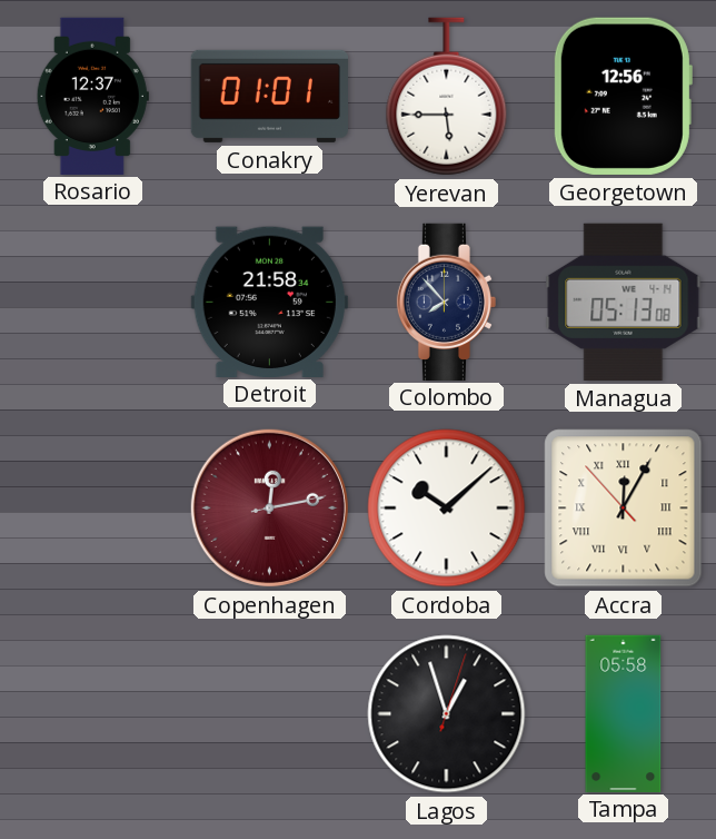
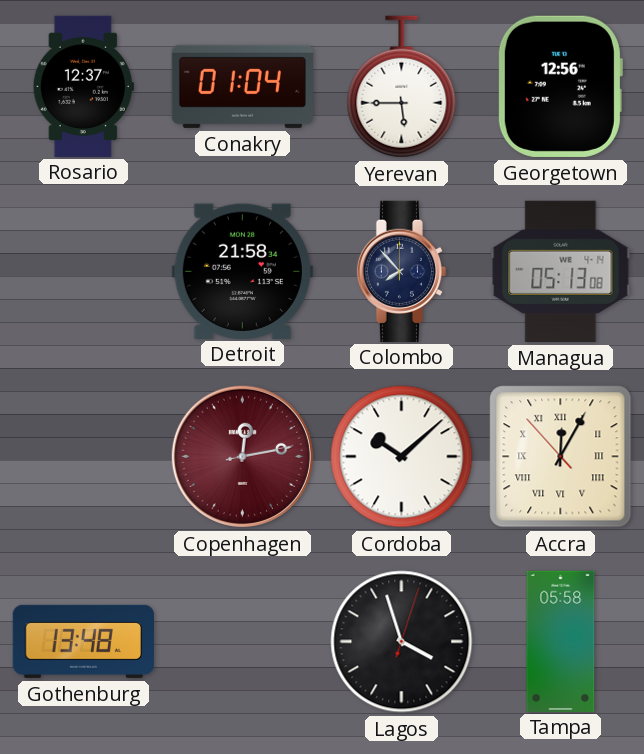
Conakry: 01:01 -> 01:04
Gothenburg: none -> 13:48
Lagos: 12:57 -> 3:57
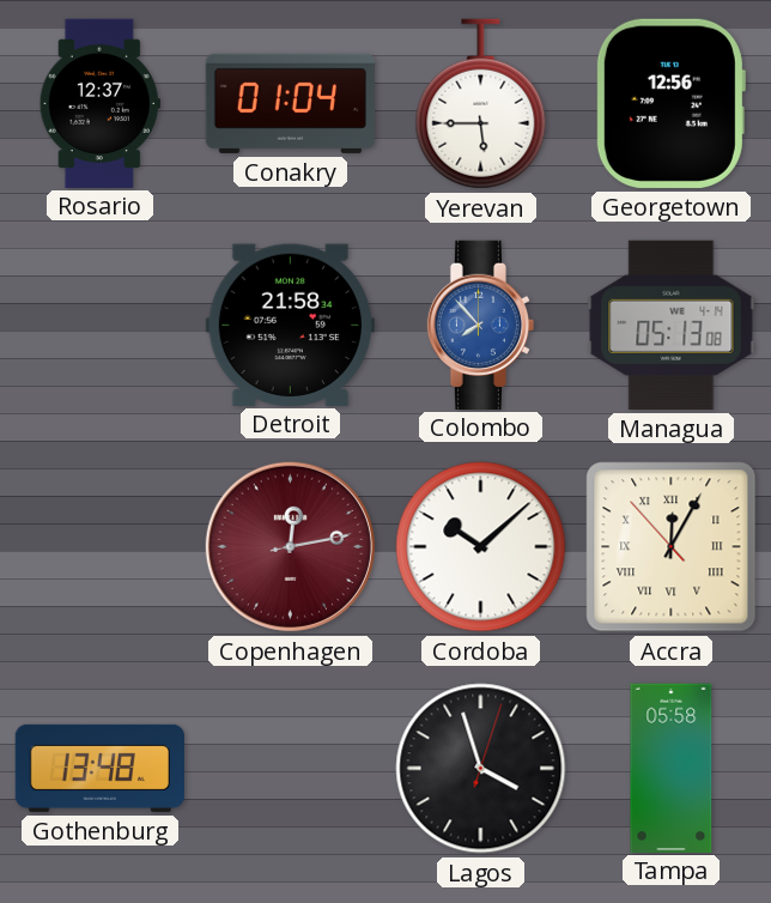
Colombo dial: navy -> blue
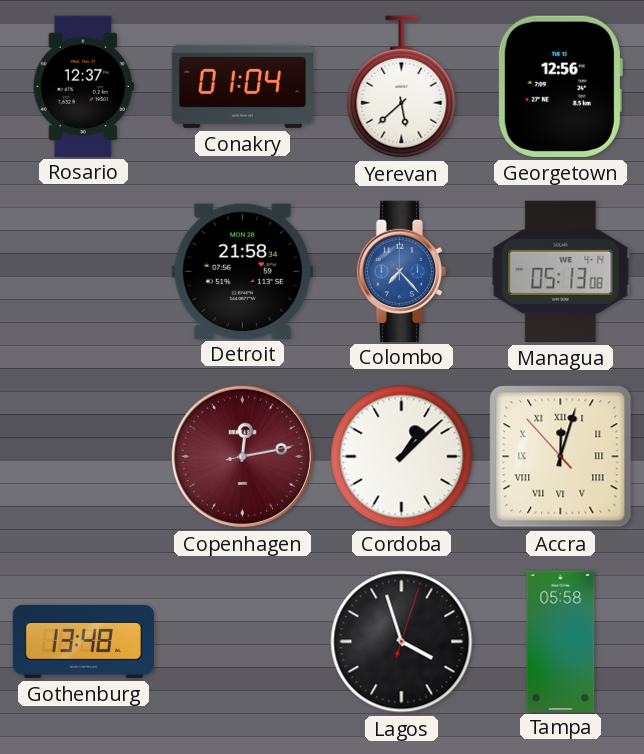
Yerevan: 5:45 -> 5:38
Colombo: 7:53 -> 7:23
Cordoba: 10:08 -> 1:08
Accra: 12:04 -> 12:02
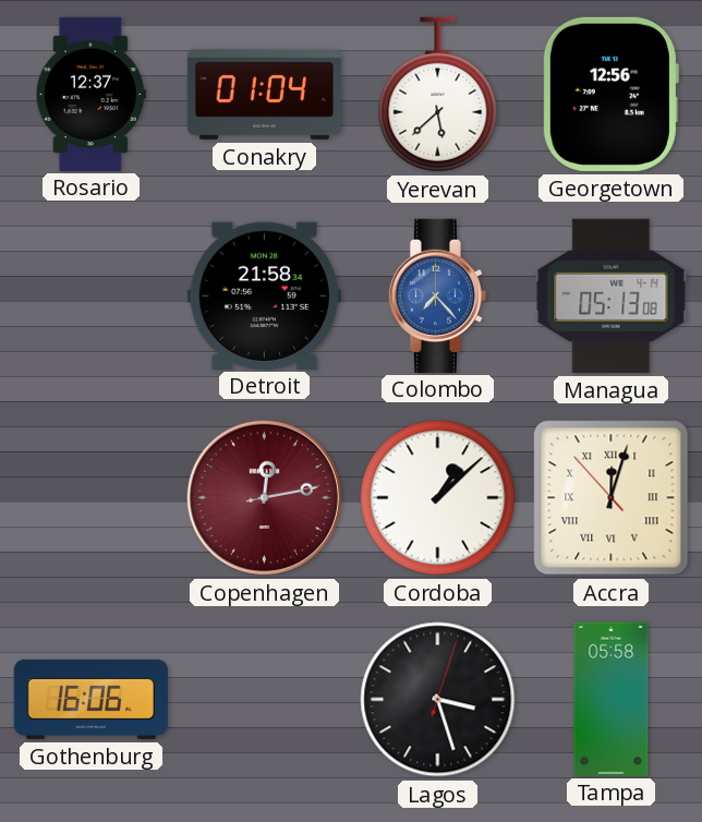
Gothenburg: 13:48 -> 16:06
Lagos: 3:57 -> 3:27
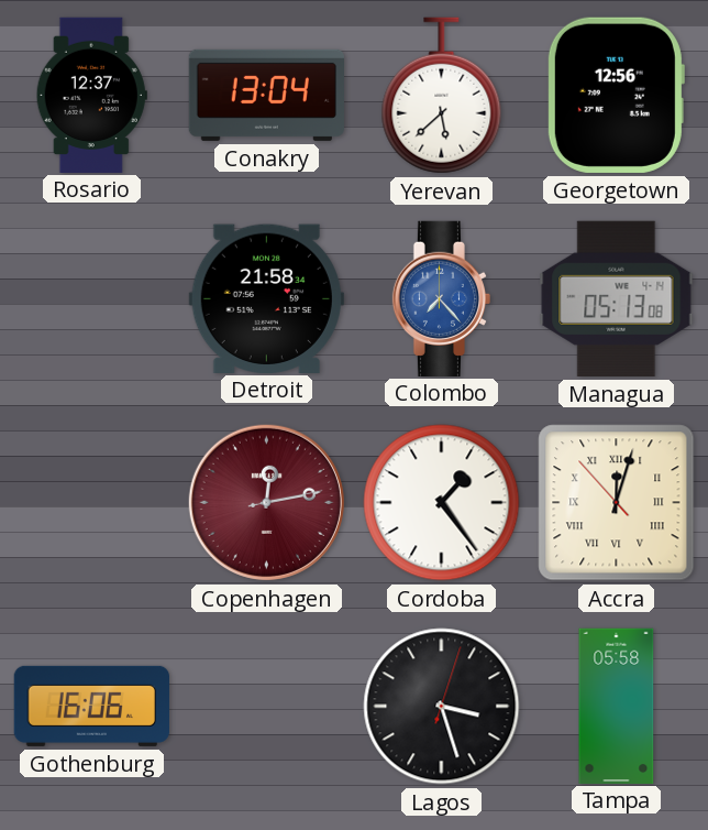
Conakry: 01:04 -> 13:04
Cordoba: 1:08 -> 1:24
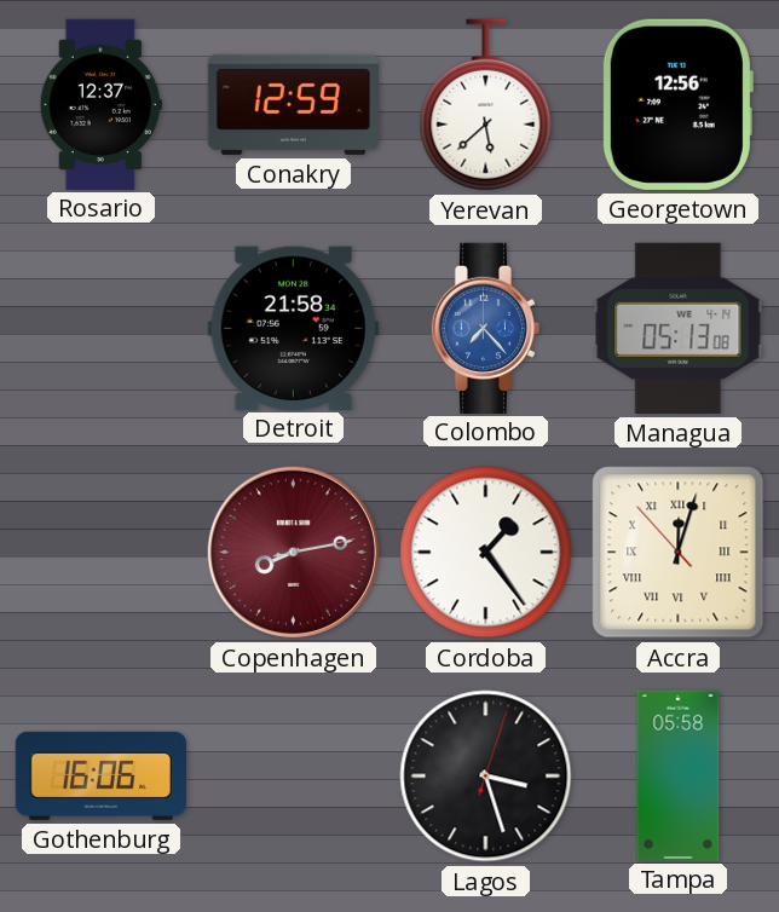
Conakry: 13:04 -> 12:59
Copenhagen: 12:13 -> 8:13
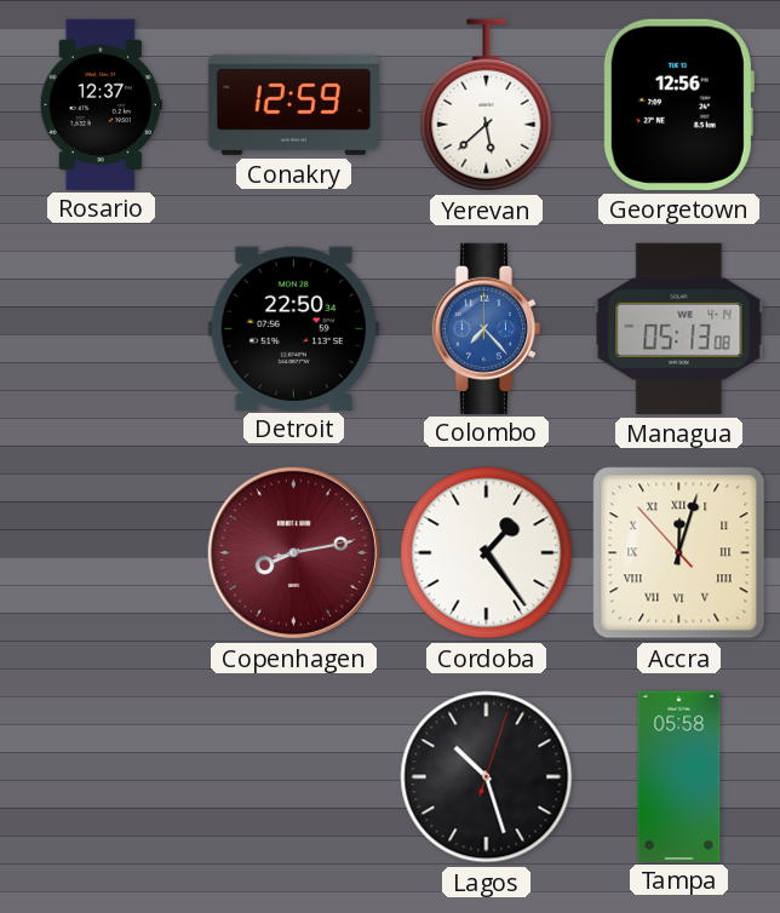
Detroit: 21:58 -> 22:50
Gothenburg: 16:06 -> none
Lagos: 3:27 -> 10:27
